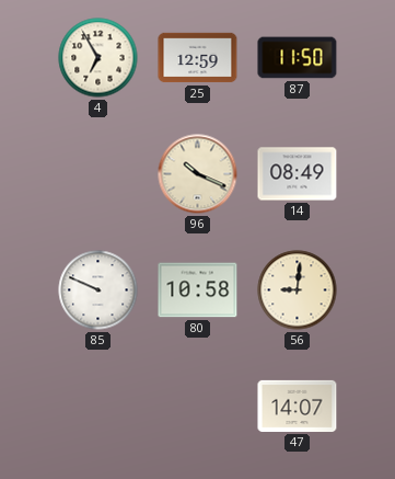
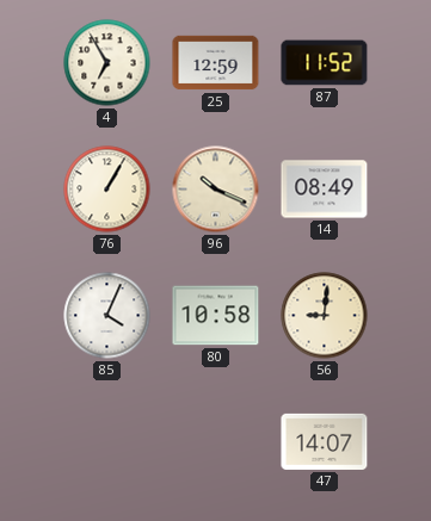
87: 11:50 -> 11:52
76: none -> 1:05
85: 9:49 -> 4:04
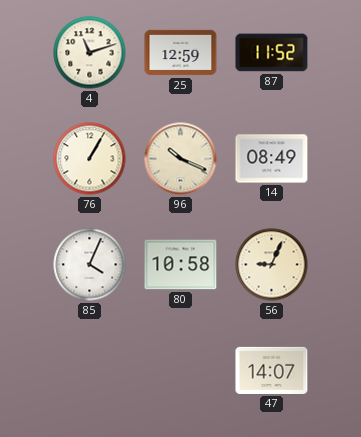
4: 6:55 -> 11:12
56: 9:01 -> 9:04
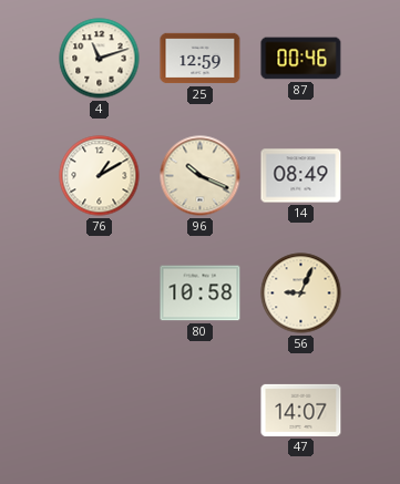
87: 11:52 -> 00:46
76: 1:05 -> 1:10
85: 4:04 -> none
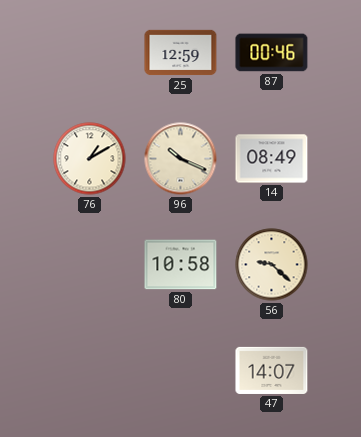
4: 11:12 -> none
56: 9:04 -> 9:22
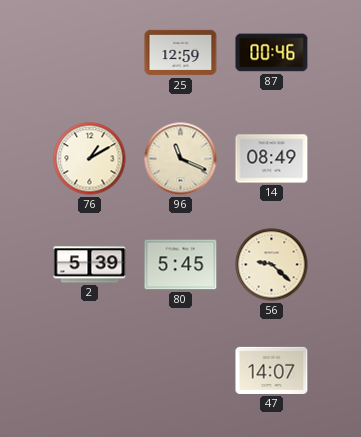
96: 10:19 -> 11:19
2: none -> 5:39
80: 10:58 -> 5:45
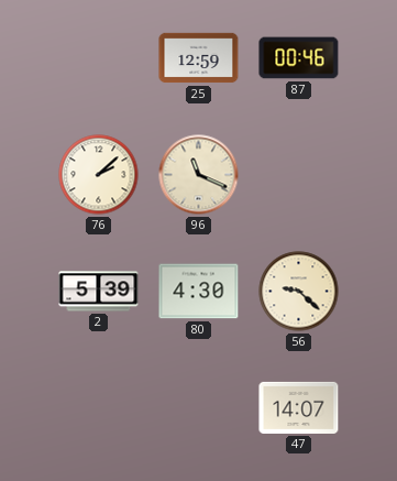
76: 1:10 -> 2:08
14: 08:49 -> none
80: 5:45 -> 4:30
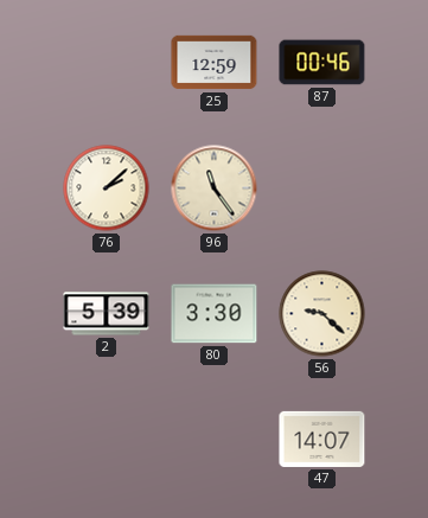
96: 11:19 -> 11:24
80: 4:30 -> 3:30
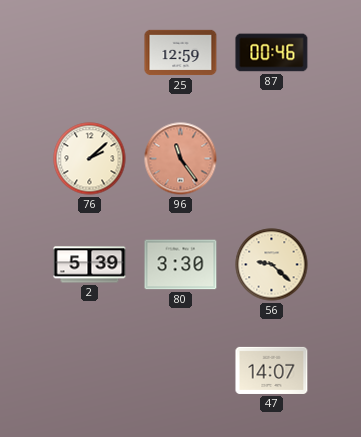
96 dial: cream -> salmon
